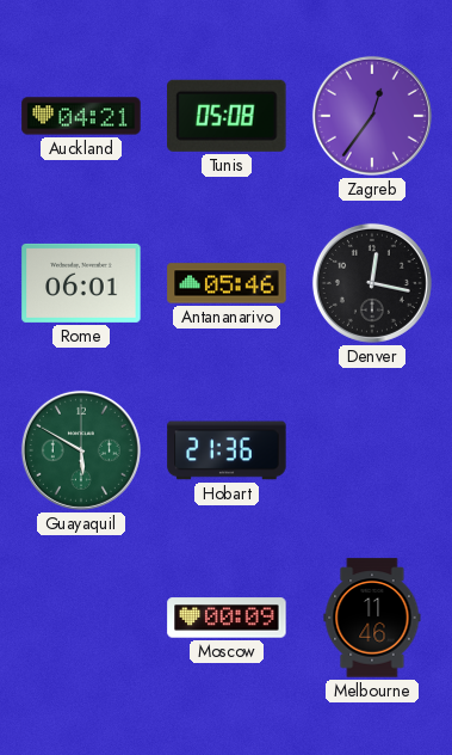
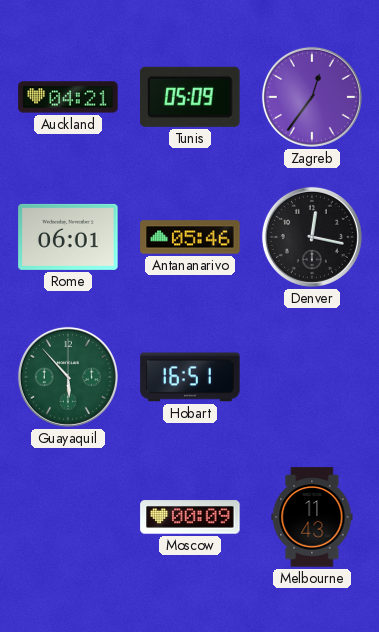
Tunis: 05:08 -> 05:09
Guayaquil: 5:50 -> 5:53
Hobart: 21:36 -> 16:51
Melbourne: 11:46 -> 11:43
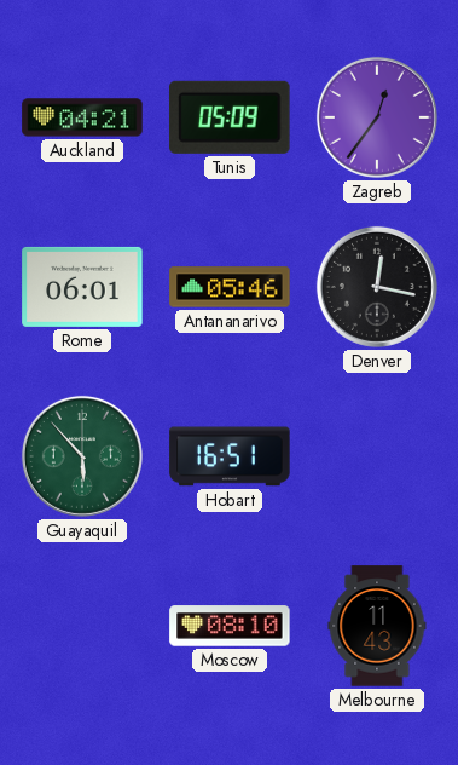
Moscow: 00:09 -> 08:10
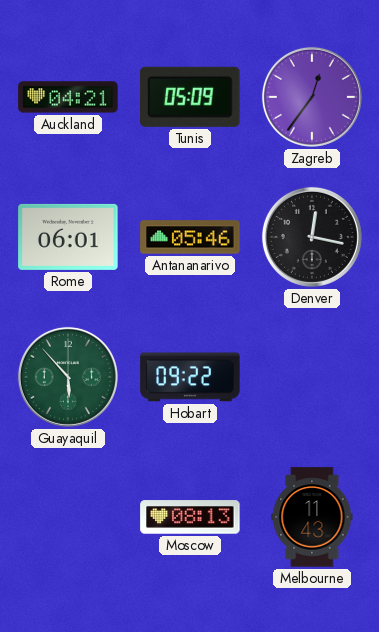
Hobart: 16:51 -> 09:22
Moscow: 08:10 -> 08:13
